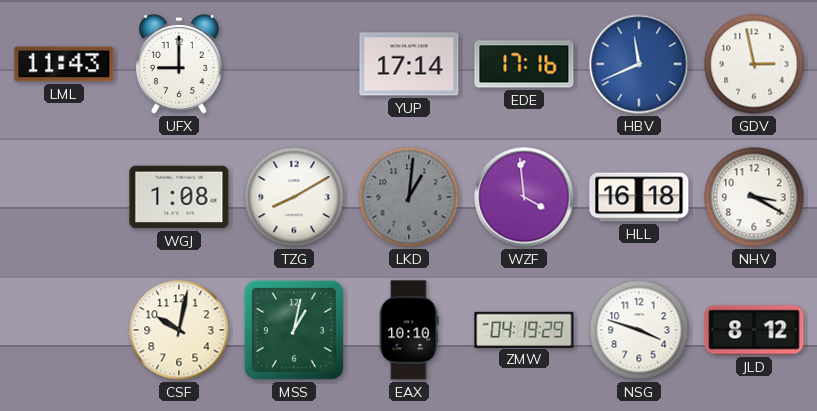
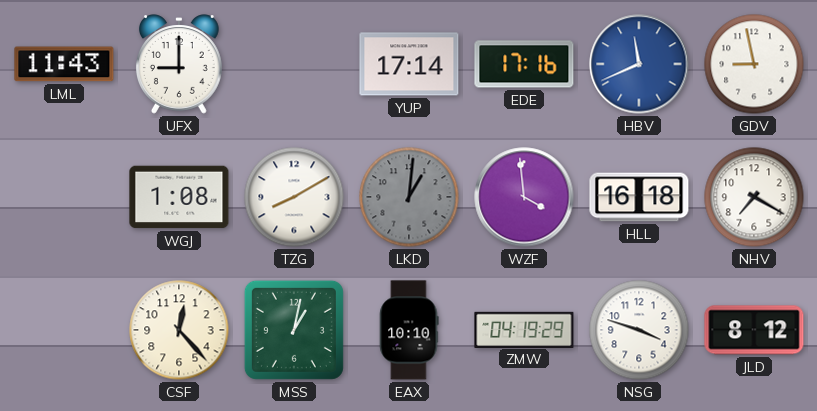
GDV: 2:58 -> 8:58
NHV: 3:20 -> 7:20
CSF: 10:02 -> 12:23
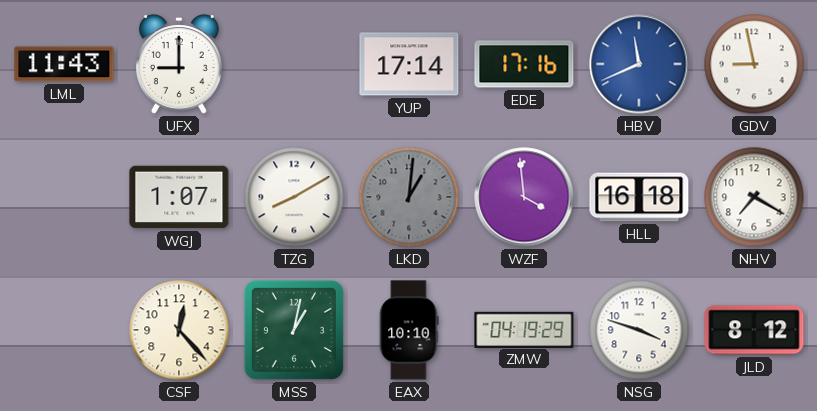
WGJ: 1:08 -> 1:07
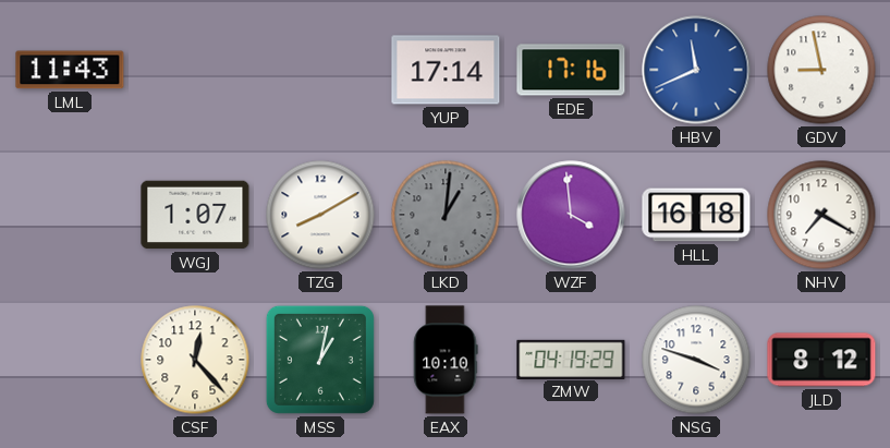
UFX: 9:00 -> none
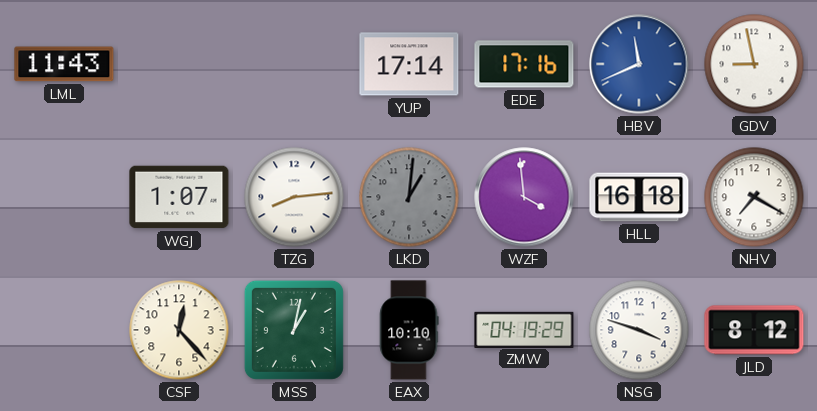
TZG: 8:10 -> 8:14
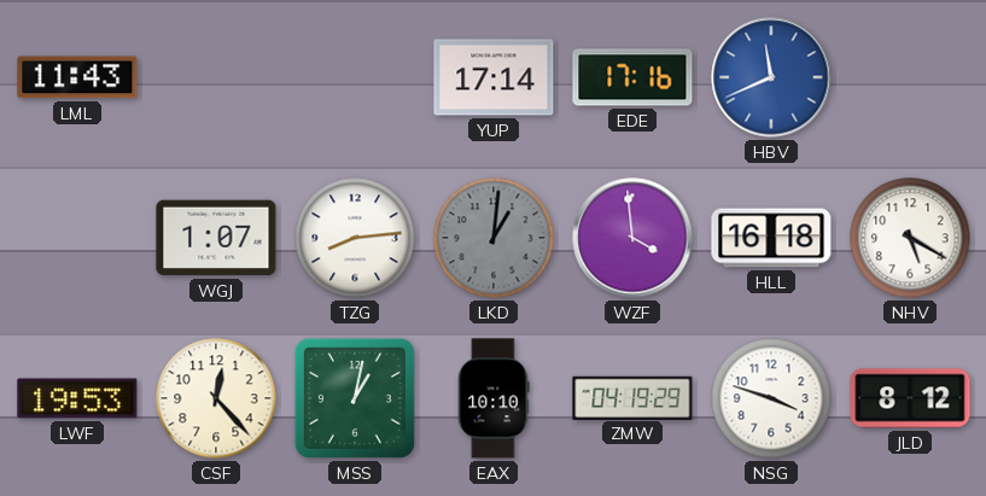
GDV: 8:58 -> none
NHV: 7:20 -> 5:20
LWF: none -> 19:53
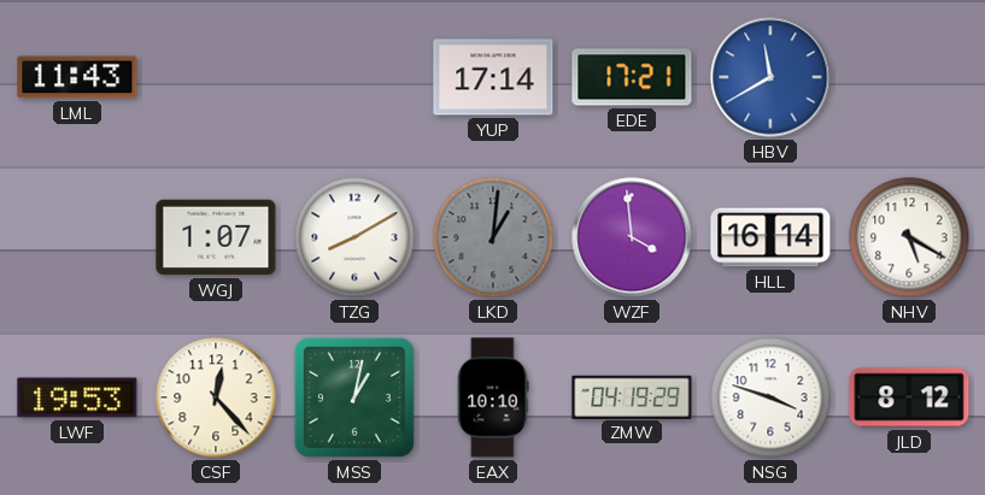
EDE: 17:16 -> 17:21
HBV: 11:41 -> 11:40
TZG: 8:14 -> 8:10
HLL: 16:18 -> 16:14
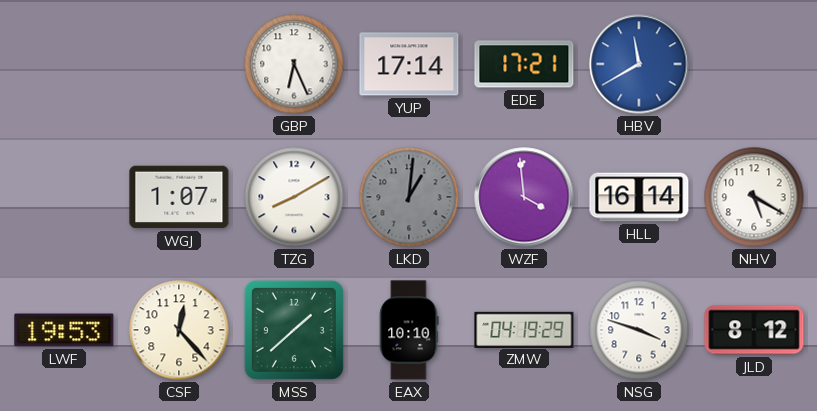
LML: 11:43 -> none
GBP: none -> 6:26
MSS: 1:02 -> 1:38
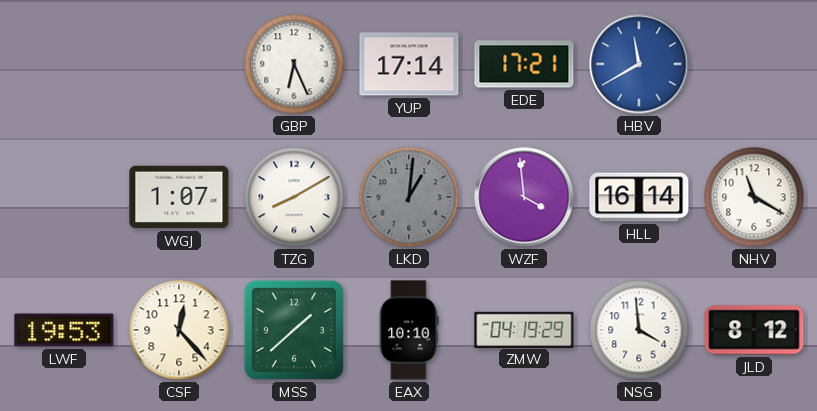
NHV: 5:20 -> 11:20
NSG: 3:48 -> 3:59
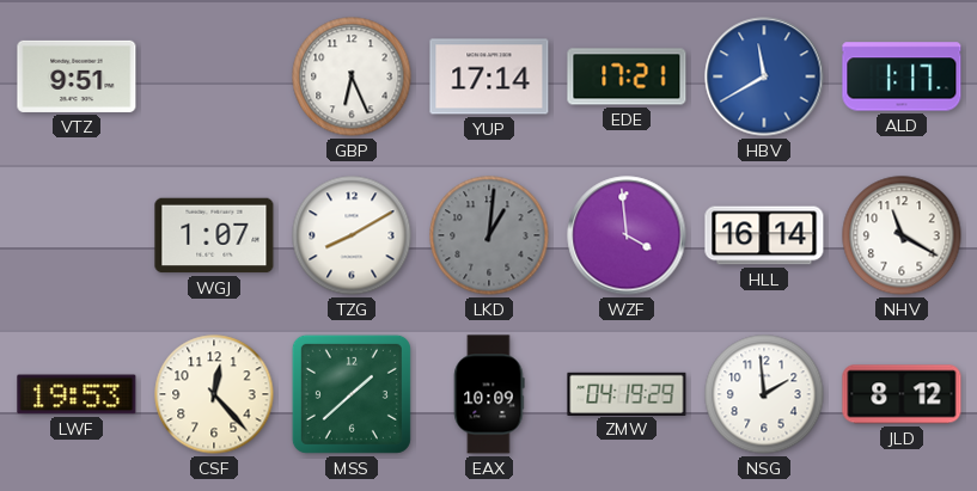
VTZ: none -> 9:51
ALD: none -> 1:17
EAX: 10:10 -> 10:09
NSG: 3:59 -> 1:59
